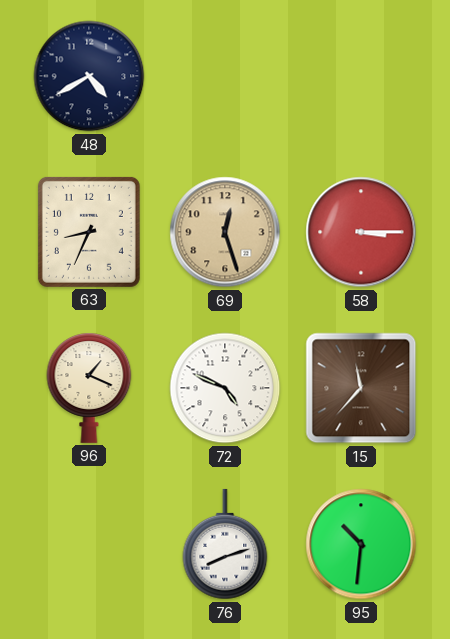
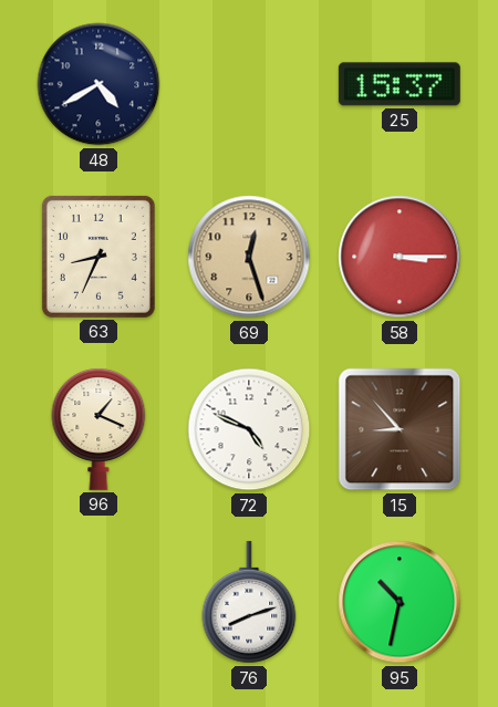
25: none -> 15:37
15: 11:37 -> 8:53
95: 10:31 -> 10:32
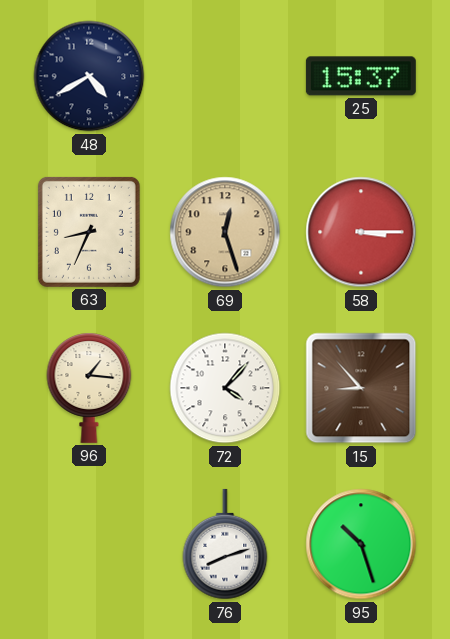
96: 1:19 -> 1:16
72: 4:49 -> 4:07
95: 10:32 -> 10:27
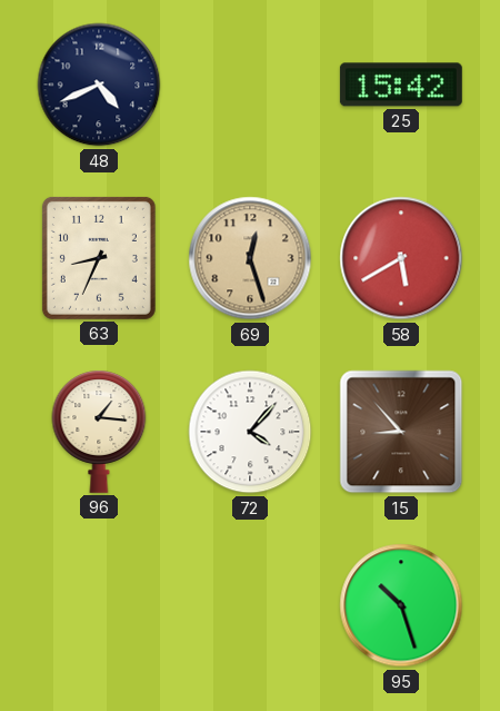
48: 4:40 -> 4:41
25: 15:37 -> 15:42
58: 3:15 -> 5:40
76: 8:12 -> none
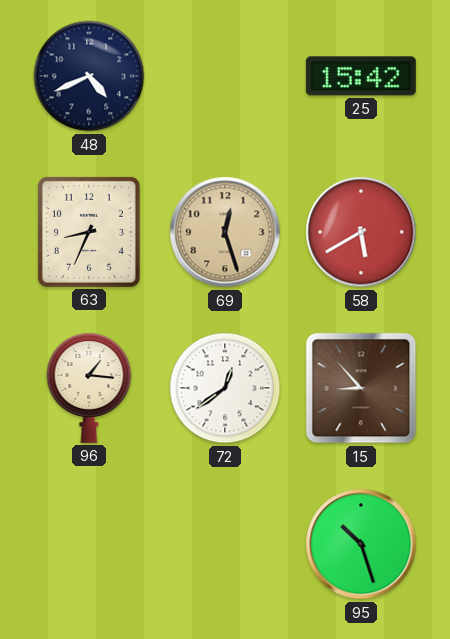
72: 4:07 -> 12:39
